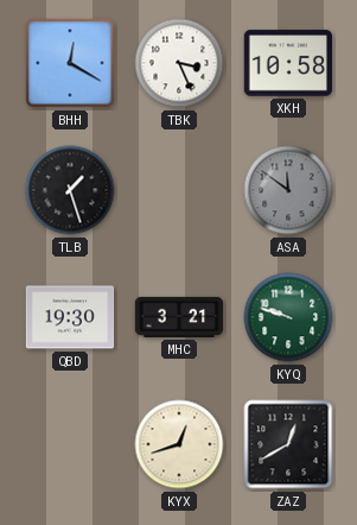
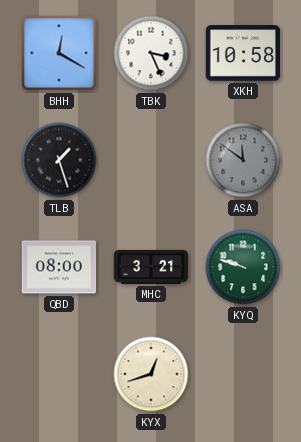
QBD: 19:30 -> 08:00
ZAZ: 12:40 -> none
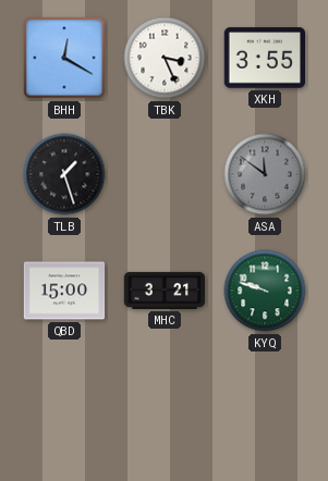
XKH: 10:58 -> 3:55
QBD: 08:00 -> 15:00
KYX: 12:42 -> none
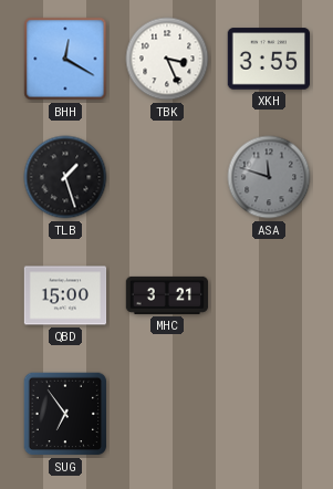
ASA: 11:51 -> 11:48
KYQ: 9:48 -> none
SUG: none -> 6:54
